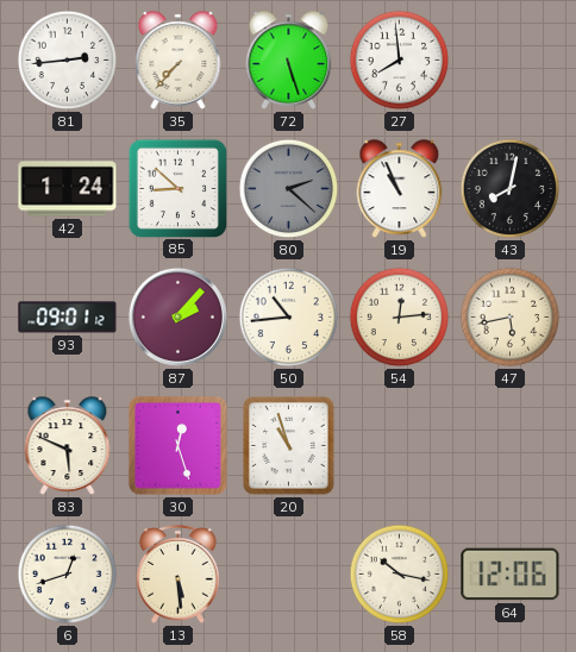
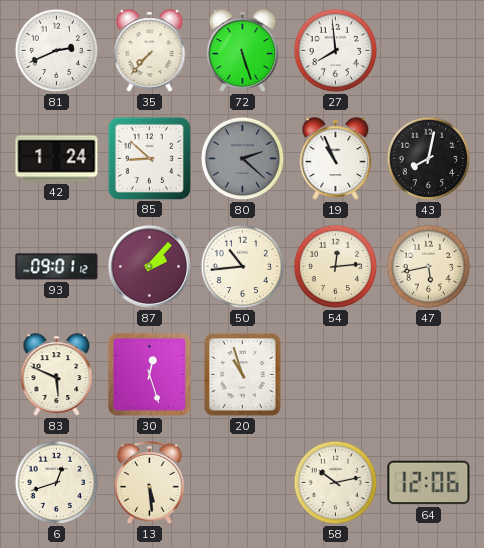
81: 2:44 -> 2:41
58: 10:17 -> 10:13
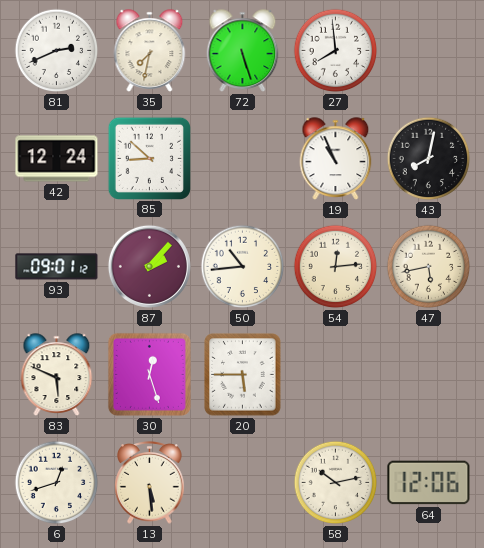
35: 7:37 -> 7:32
42: 1:24 -> 12:24
80: 2:22 -> none
20: 10:57 -> 5:45
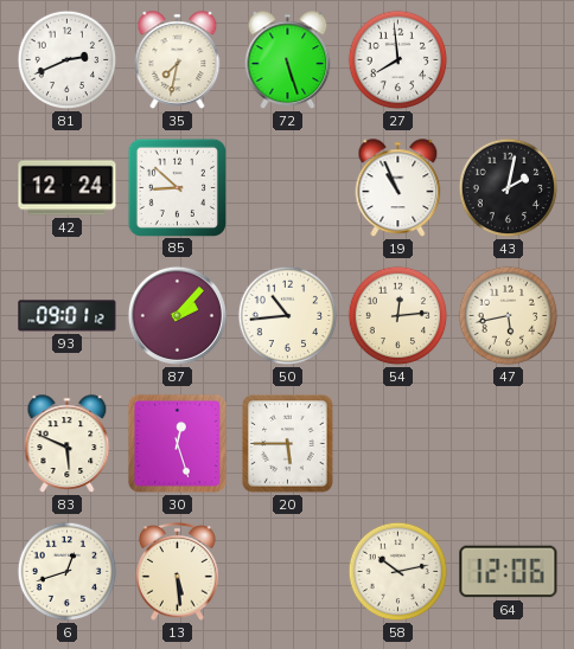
43: 8:02 -> 2:02
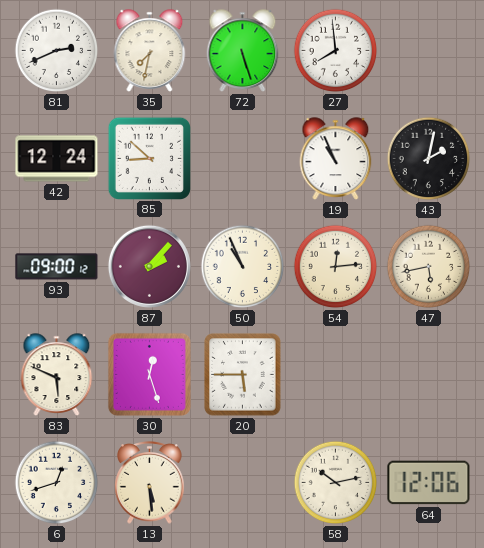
93: 09:01 -> 09:00
50: 10:44 -> 10:56
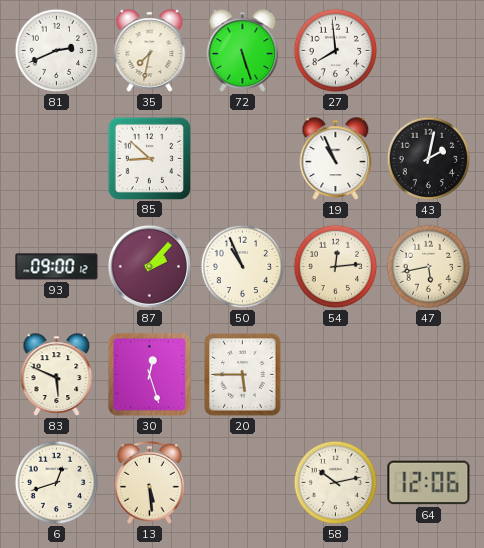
42: 12:24 -> none
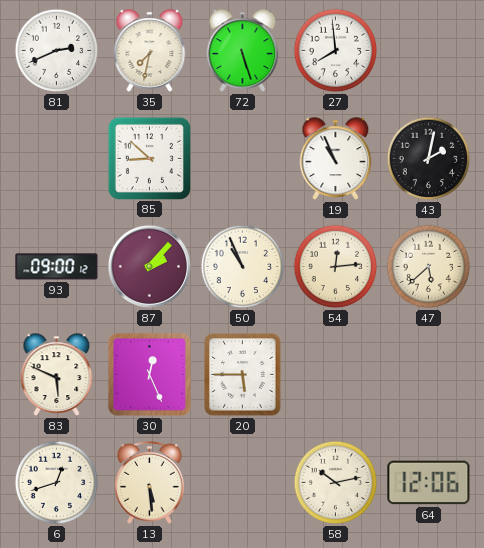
47: 5:43 -> 5:38
30: 12:27 -> 12:26
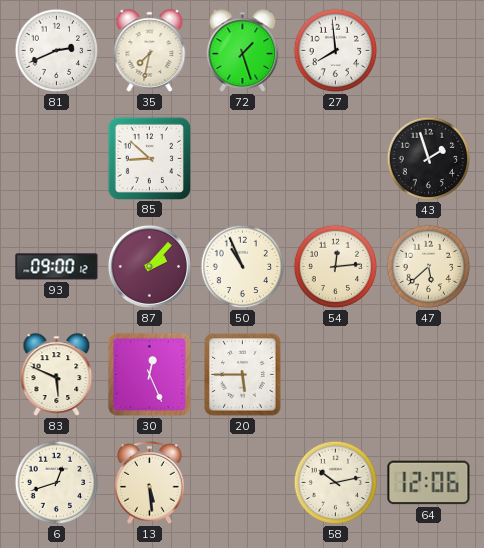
72: 5:27 -> 1:27
19: 10:56 -> none
43: 2:02 -> 1:57
